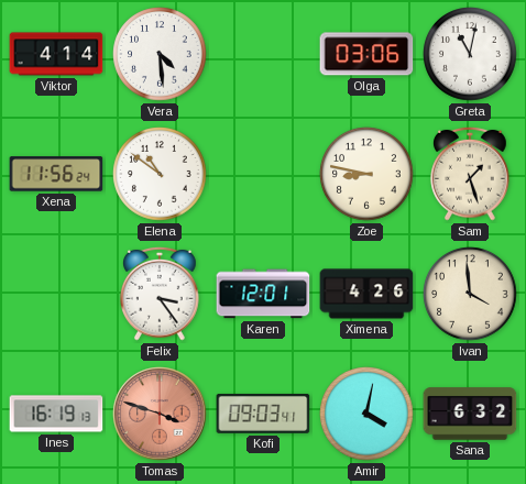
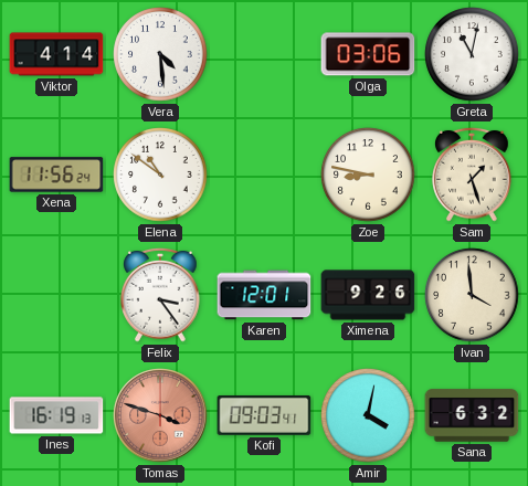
Ximena: 4:26 -> 9:26
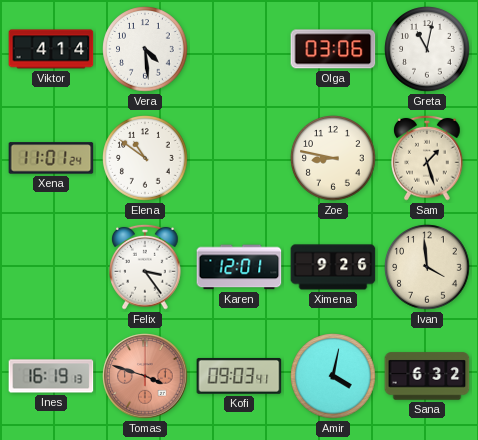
Xena: 11:56 -> 11:01
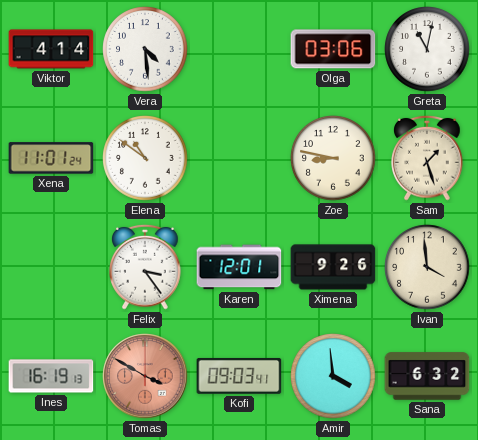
Tomas: 3:48 -> 3:50
Amir: 4:02 -> 3:59
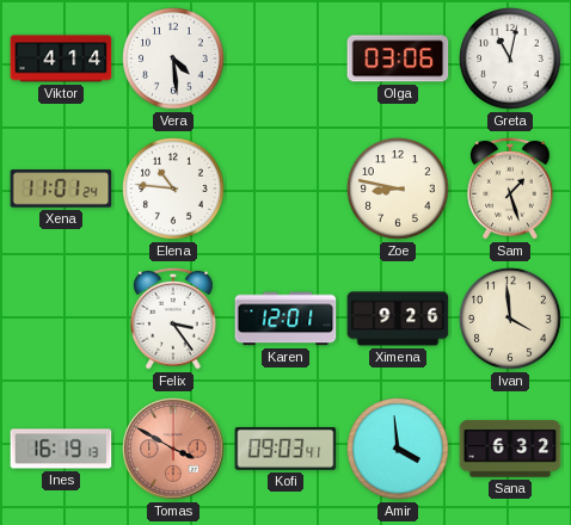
Elena: 10:51 -> 10:46
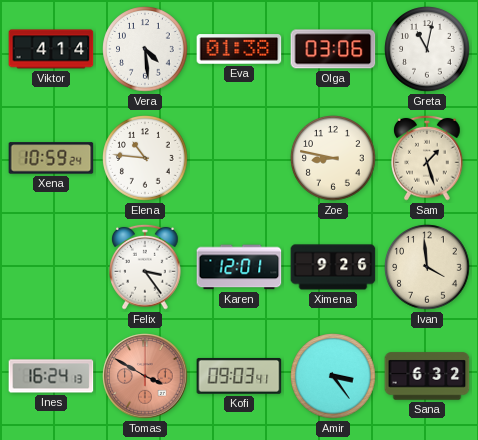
Eva: none -> 01:38
Xena: 11:01 -> 10:59
Ines: 16:19 -> 16:24
Amir: 3:59 -> 3:24
